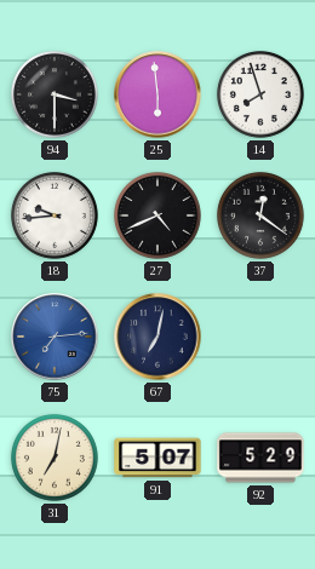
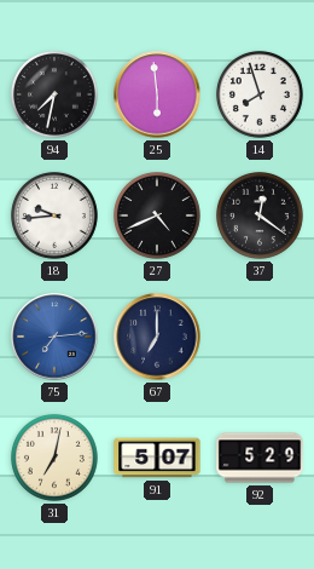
94: 3:30 -> 7:32
67: 7:02 -> 7:00
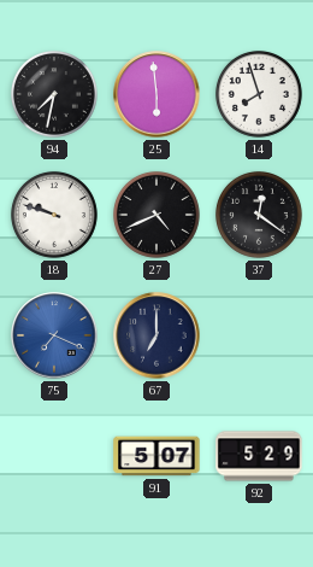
18: 9:44 -> 9:48
75: 7:14 -> 7:19
31: 7:02 -> none
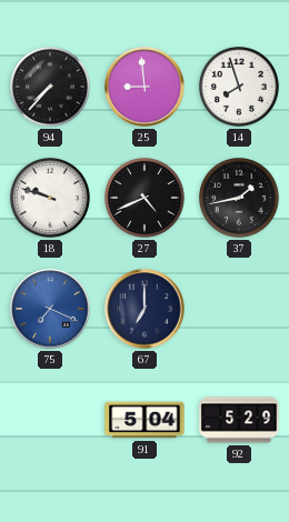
94: 7:32 -> 7:37
25: 5:59 -> 8:59
37: 12:21 -> 1:43
91: 5:07 -> 5:04
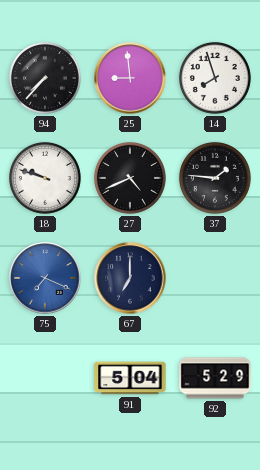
37: 1:43 -> 1:46
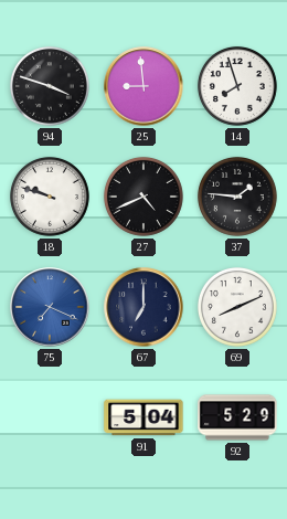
94: 7:37 -> 3:48
69: none -> 8:11
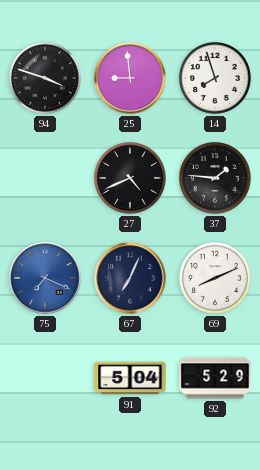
18: 9:48 -> none
67: 7:00 -> 7:04
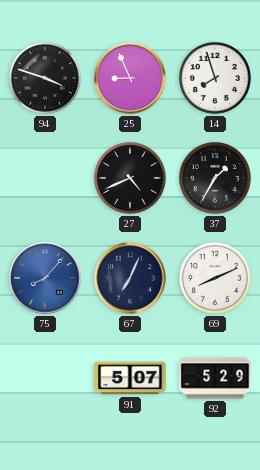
25: 8:59 -> 8:56
37: 1:46 -> 1:35
75: 7:19 -> 8:07
91: 5:04 -> 5:07
